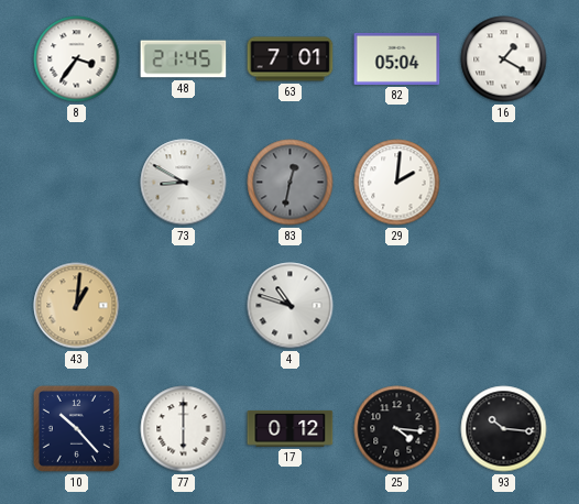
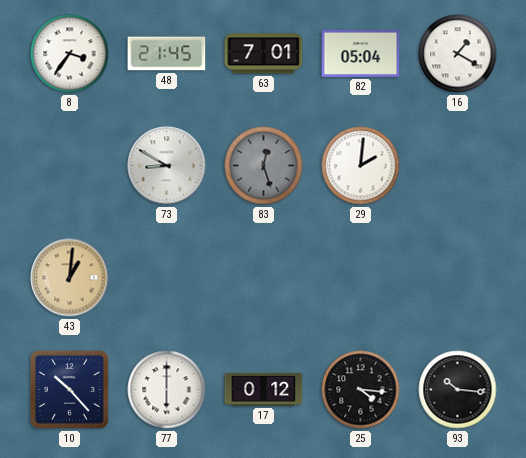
83: 12:32 -> 12:27
4: 10:48 -> none
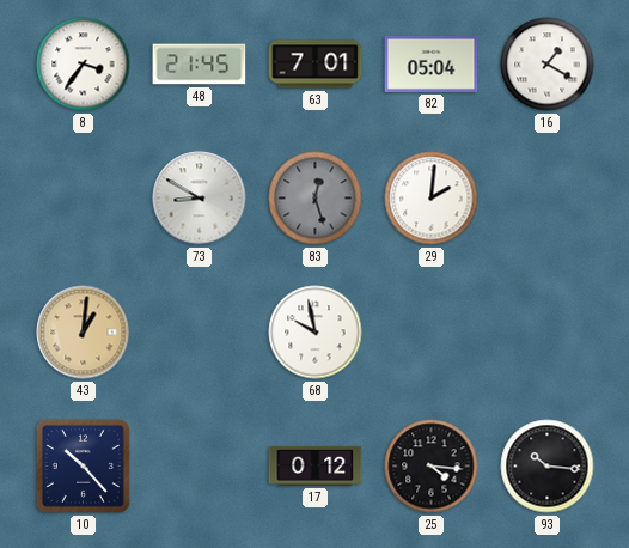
68: none -> 9:58
77: 6:00 -> none
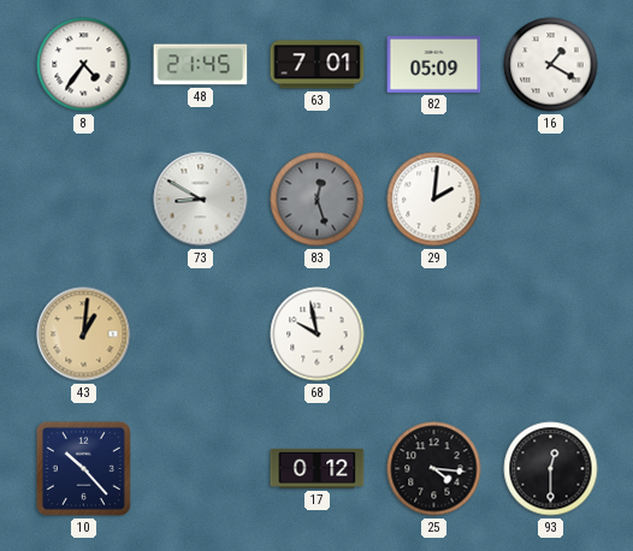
8: 3:36 -> 4:36
82: 05:04 -> 05:09
93: 10:16 -> 12:30
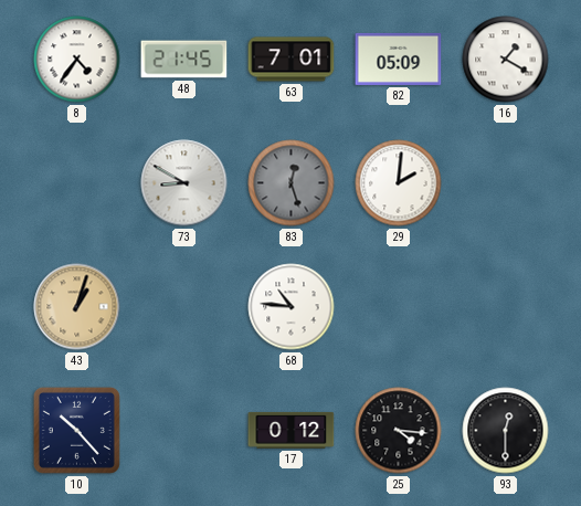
43: 1:01 -> 1:03
68: 9:58 -> 10:46
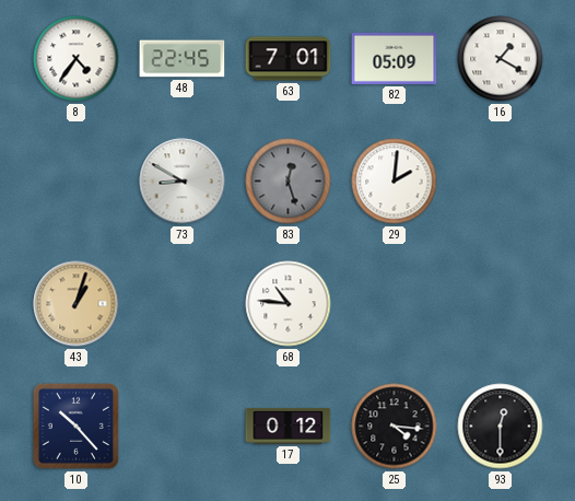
48: 21:45 -> 22:45
